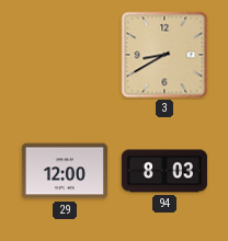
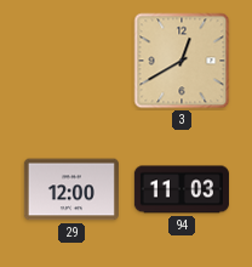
3: 8:40 -> 12:40
94: 8:03 -> 11:03
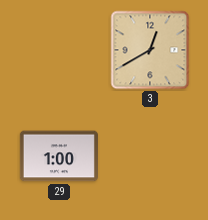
29: 12:00 -> 1:00
94: 11:03 -> none
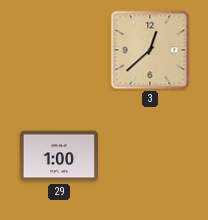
3: 12:40 -> 12:38
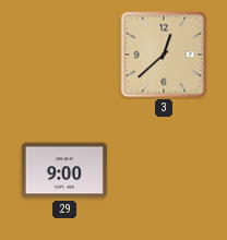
29: 1:00 -> 9:00
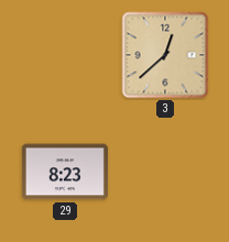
29: 9:00 -> 8:23
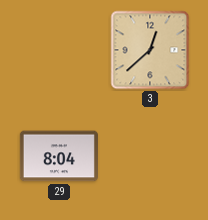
29: 8:23 -> 8:04
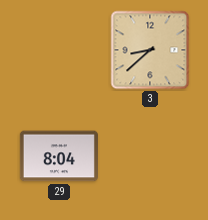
3: 12:38 -> 8:38
